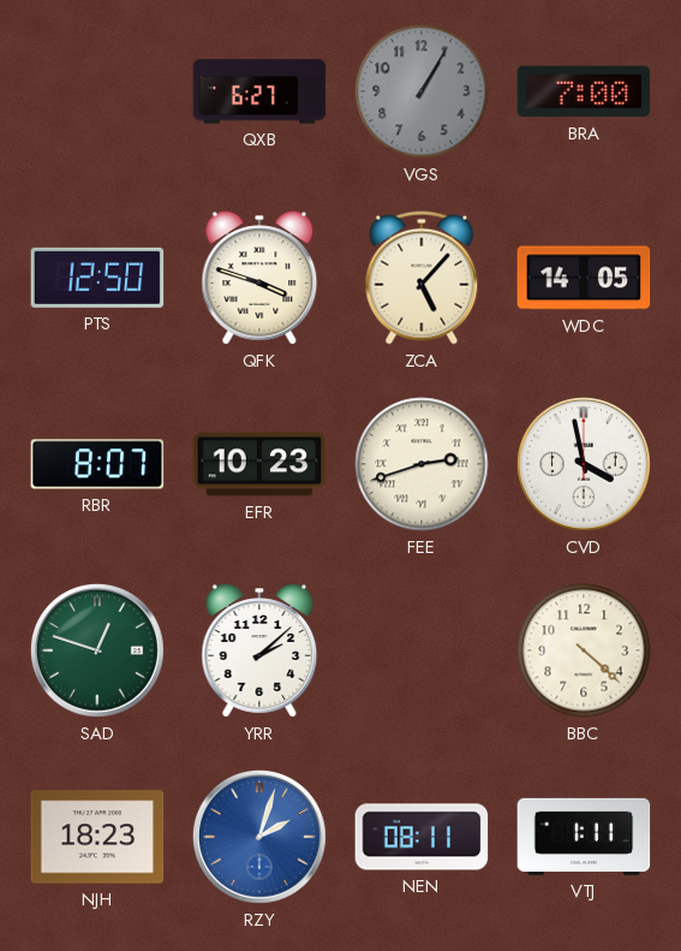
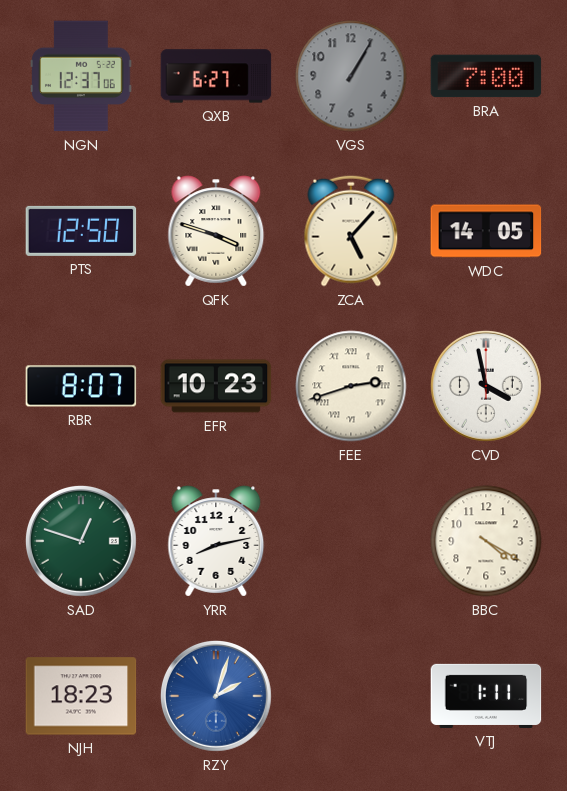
NGN: none -> 12:37
YRR: 2:08 -> 8:13
BBC: 4:22 -> 4:20
NEN: 08:11 -> none
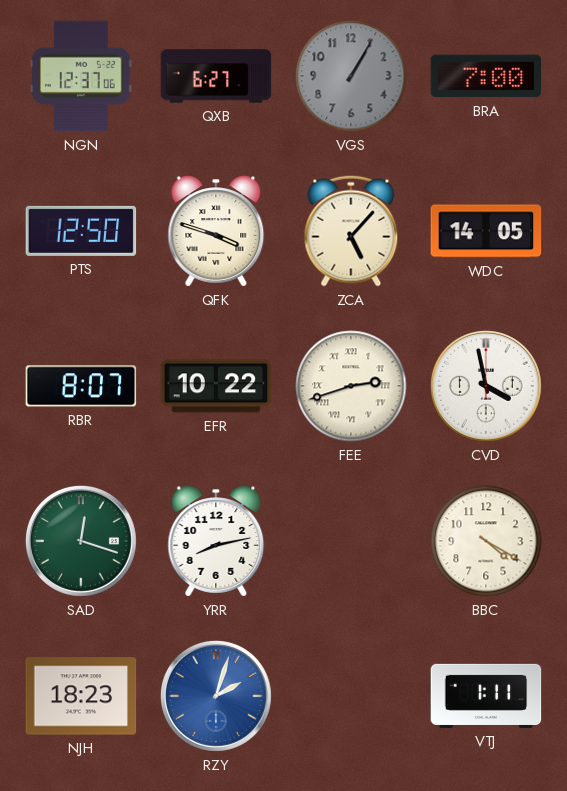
EFR: 10:23 -> 10:22
SAD: 12:48 -> 12:18
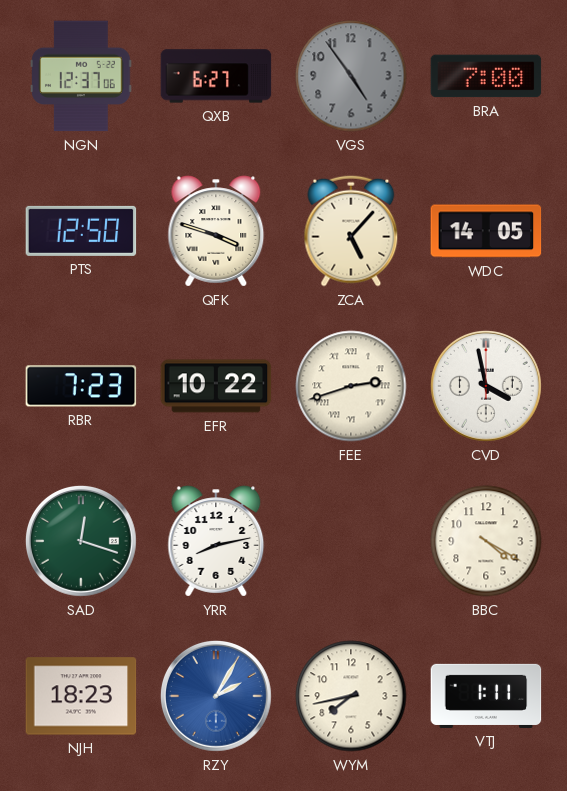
VGS: 1:05 -> 4:54
RBR: 8:07 -> 7:23
RZY: 2:03 -> 2:05
WYM: none -> 7:43
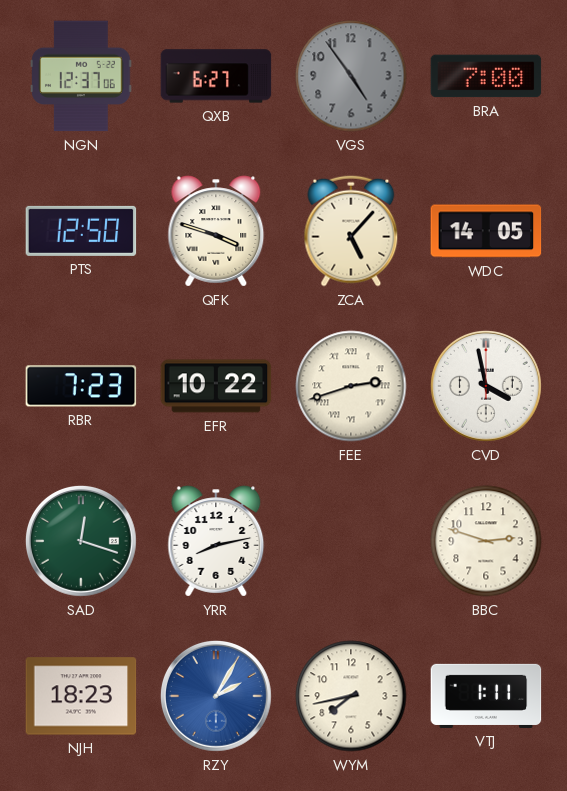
BBC: 4:20 -> 2:48
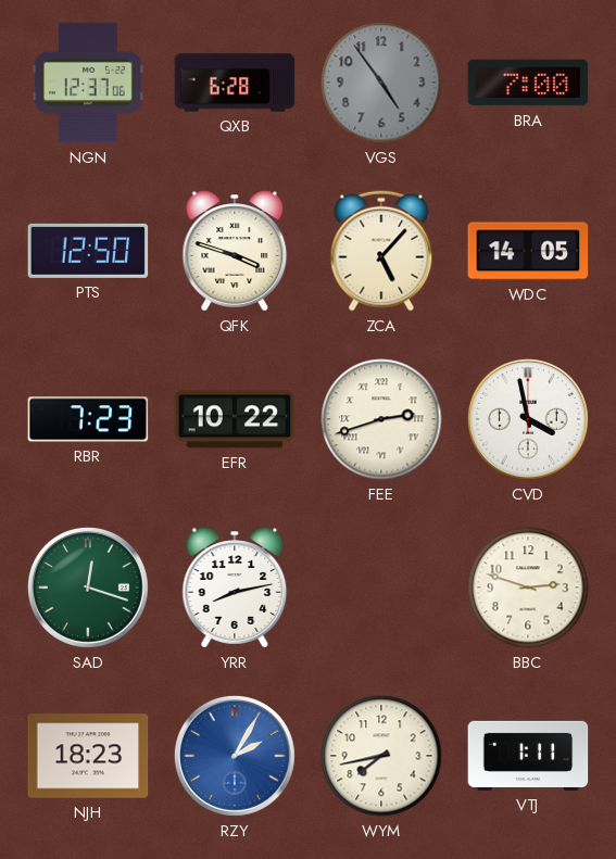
QXB: 6:27 -> 6:28
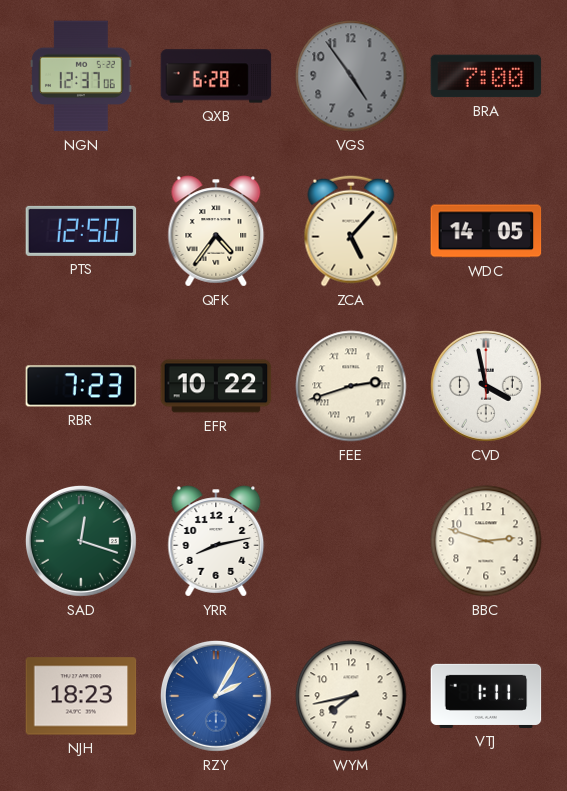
QFK: 3:48 -> 4:36
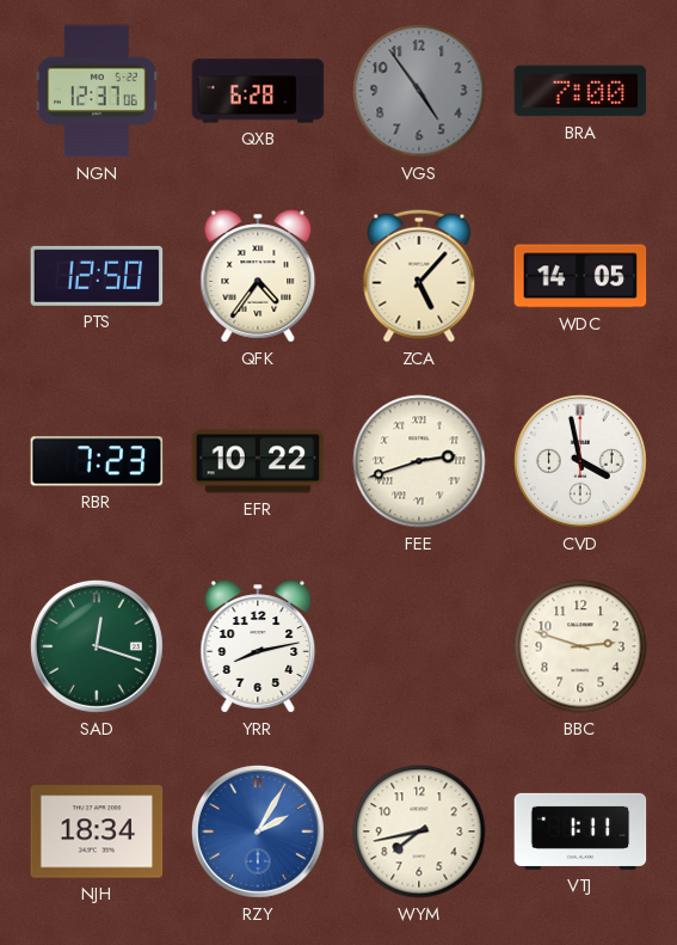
NJH: 18:23 -> 18:34
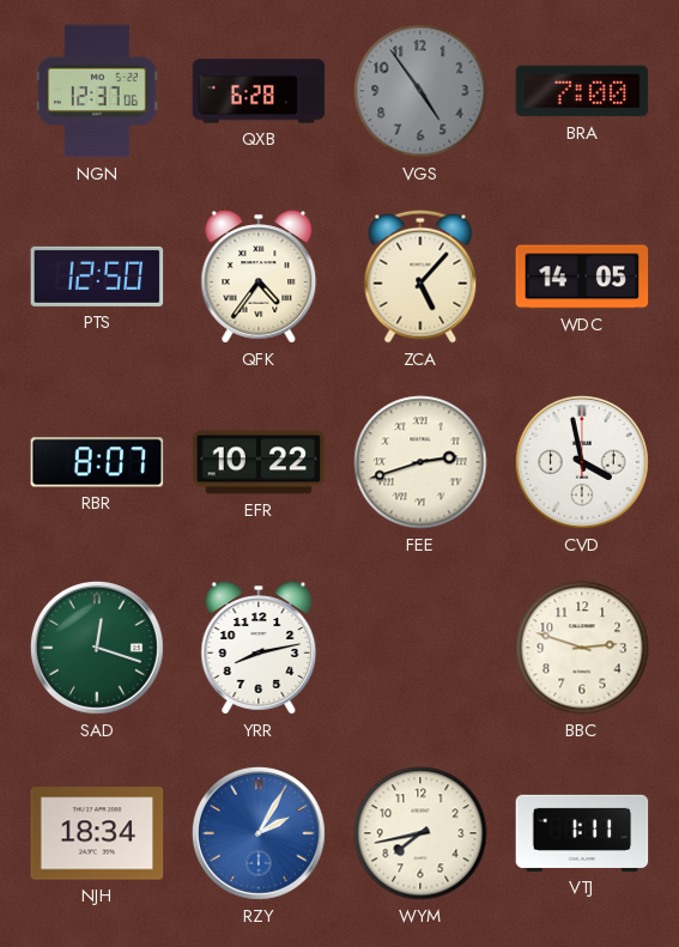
RBR: 7:23 -> 8:07
